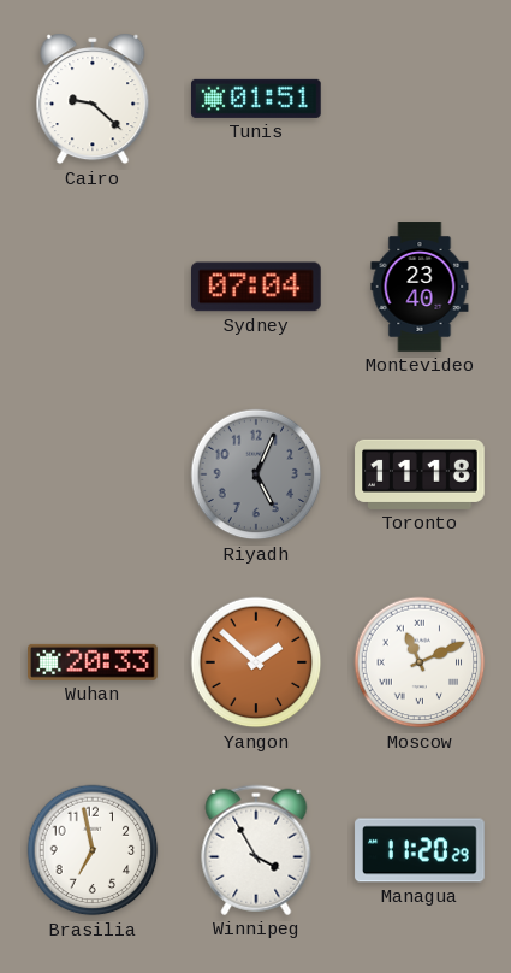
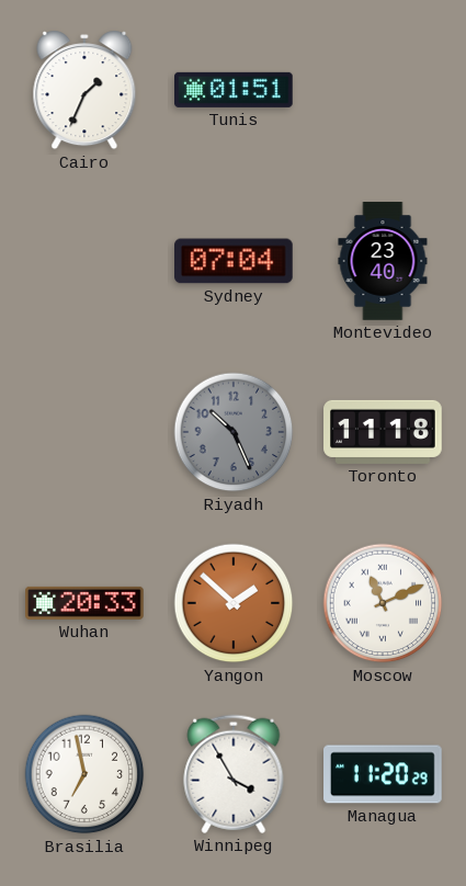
Cairo: 9:22 -> 1:34
Riyadh: 5:04 -> 10:26
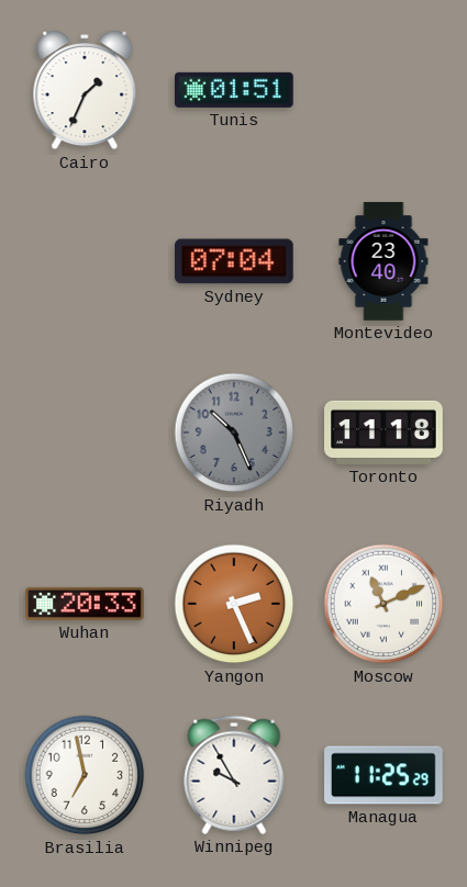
Yangon: 1:52 -> 2:26
Winnipeg: 3:55 -> 9:55
Managua: 11:20 -> 11:25
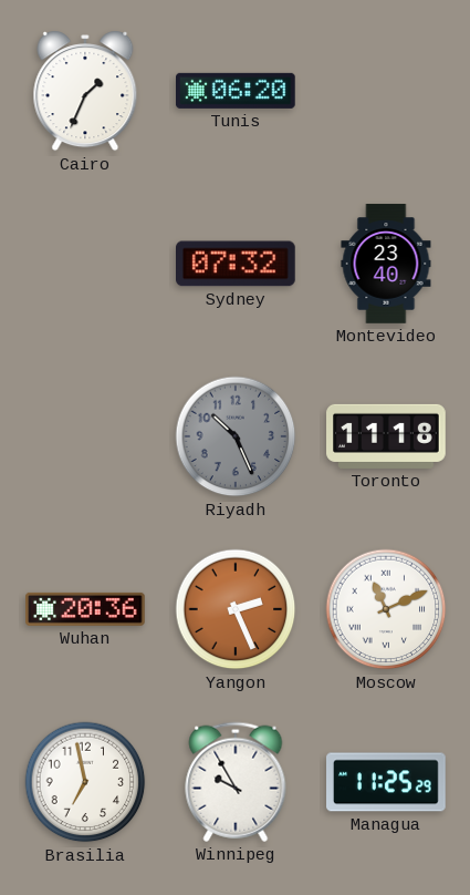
Tunis: 01:51 -> 06:20
Sydney: 07:04 -> 07:32
Wuhan: 20:33 -> 20:36
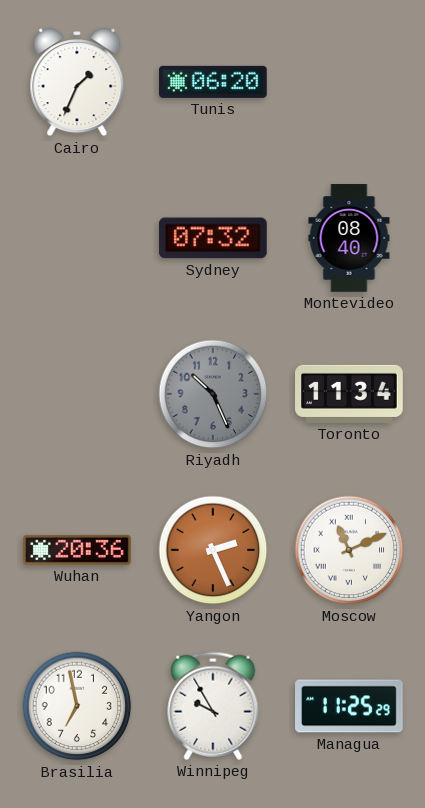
Montevideo: 23:40 -> 08:40
Toronto: 11:18 -> 11:34
